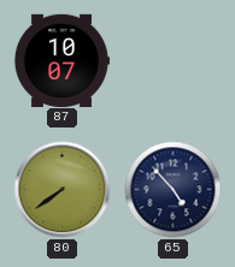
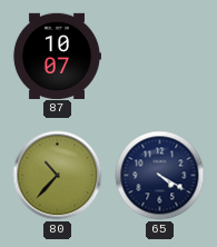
80: 7:39 -> 10:37
65: 4:53 -> 4:20
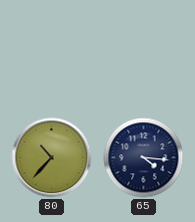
87: 10:07 -> none
65: 4:20 -> 4:16
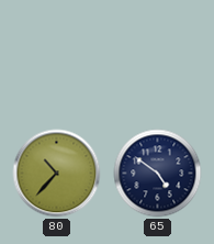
65: 4:16 -> 4:51
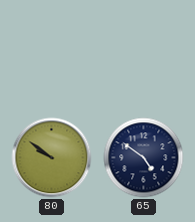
80: 10:37 -> 9:51
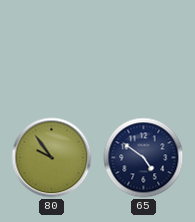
80: 9:51 -> 9:54
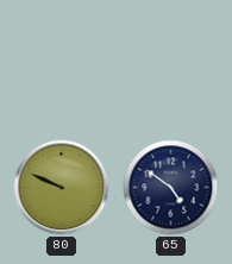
80: 9:54 -> 9:49
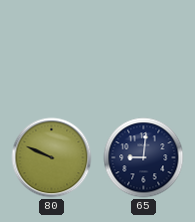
65: 4:51 -> 9:01
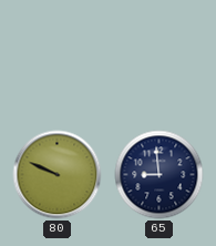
65: 9:01 -> 8:59
